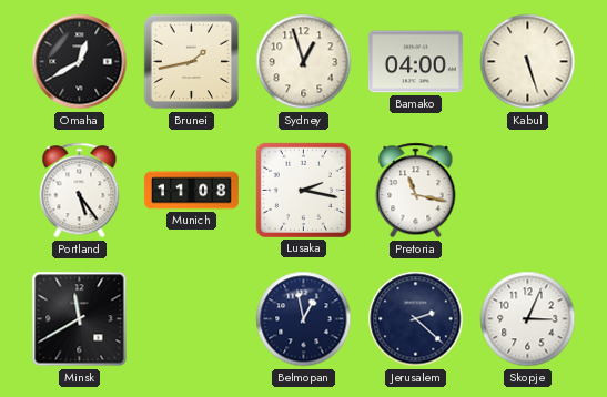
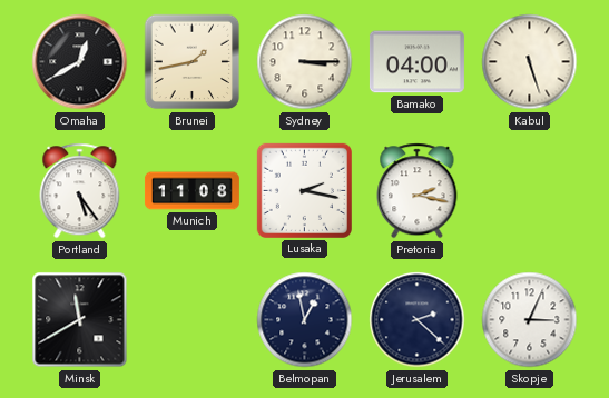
Sydney: 12:57 -> 3:15
Pretoria: 11:17 -> 2:17
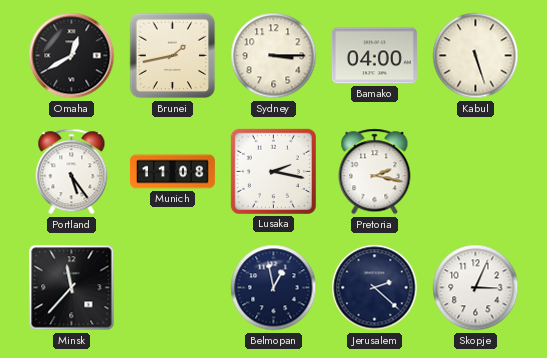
Minsk: 11:40 -> 11:37
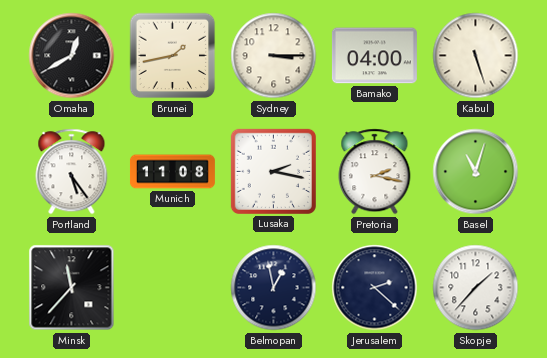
Basel: none -> 11:03
Skopje: 3:04 -> 1:37
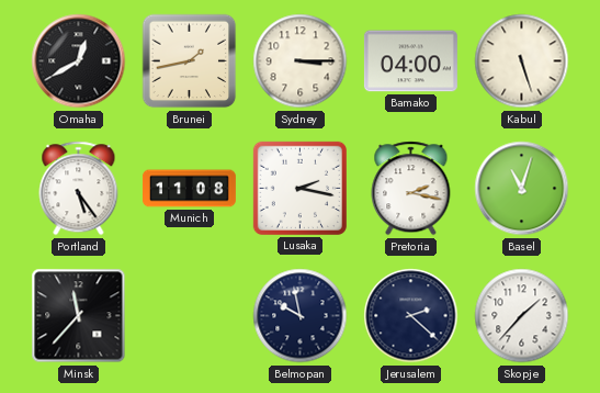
Belmopan: 12:58 -> 9:58
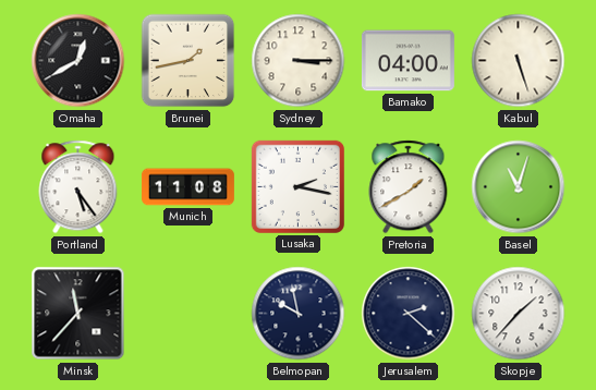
Pretoria: 2:17 -> 1:40
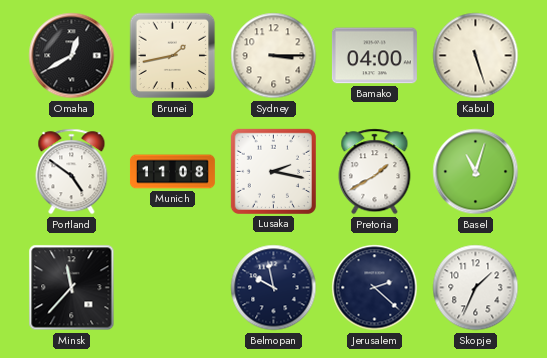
Portland: 5:24 -> 4:51
Skopje: 1:37 -> 1:34
